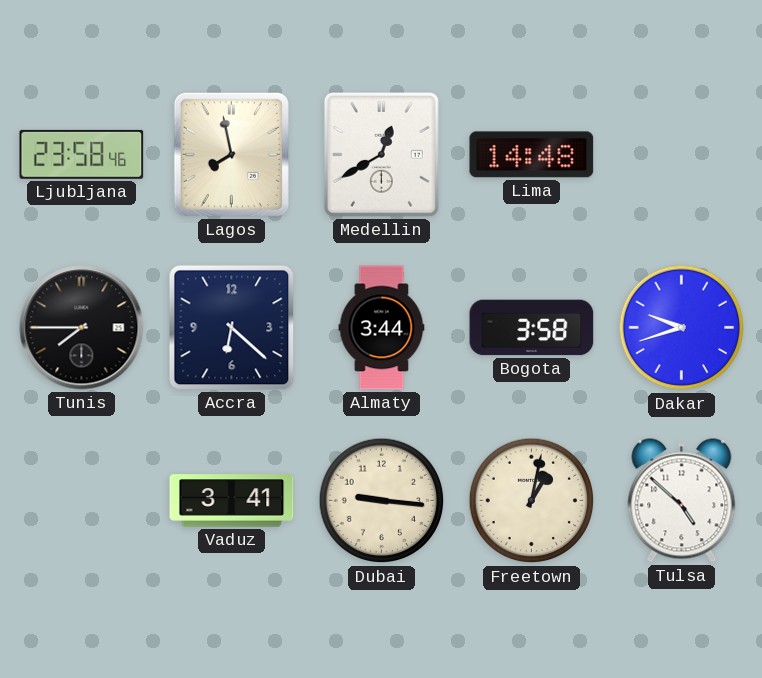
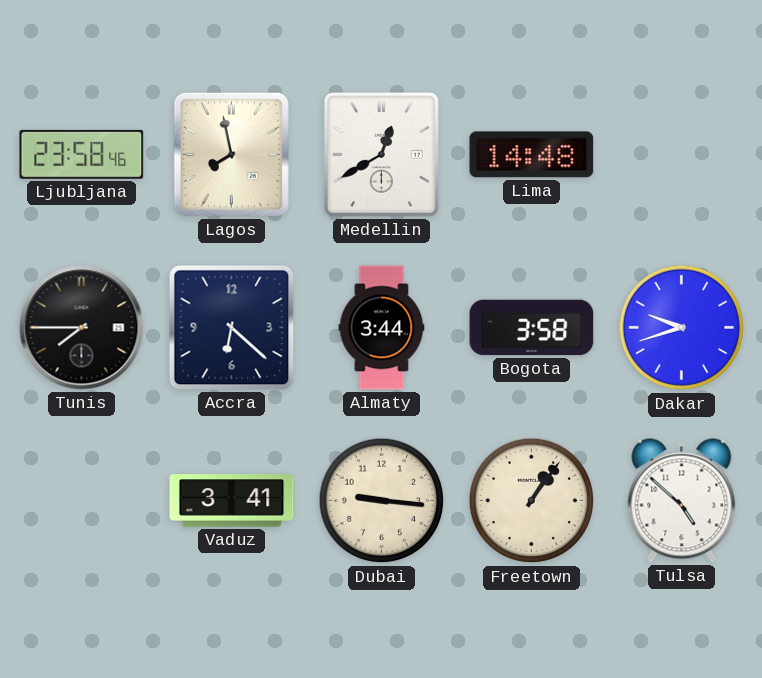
Freetown: 1:02 -> 1:06
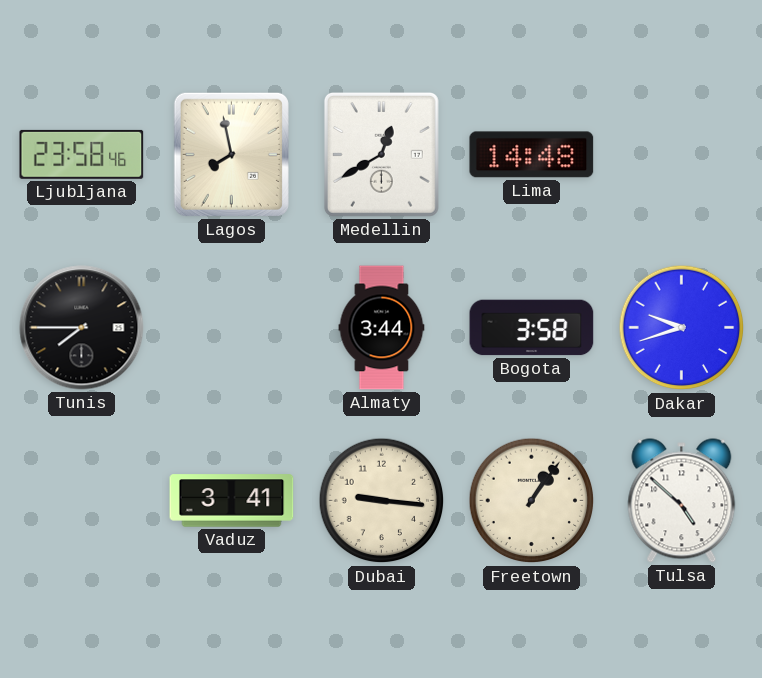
Accra: 6:22 -> none
